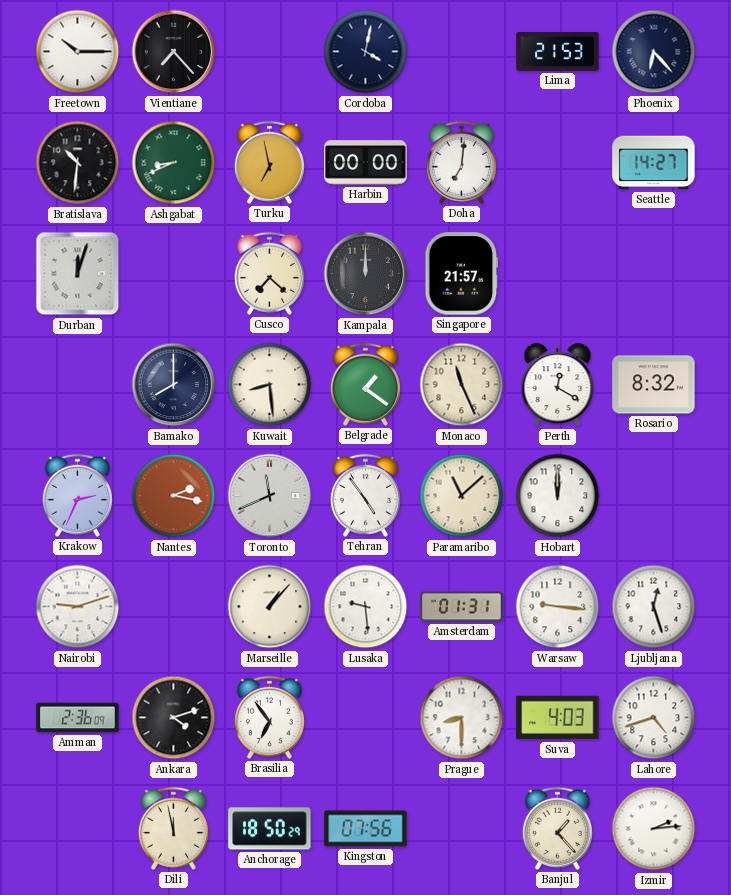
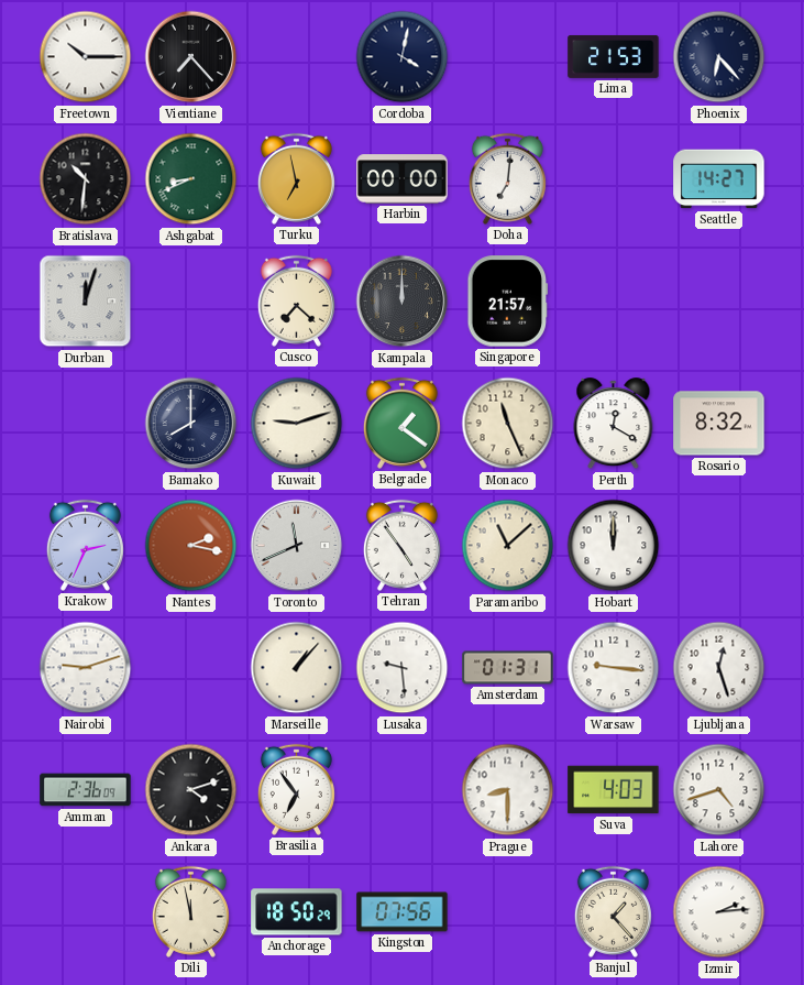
Kuwait: 8:29 -> 9:12
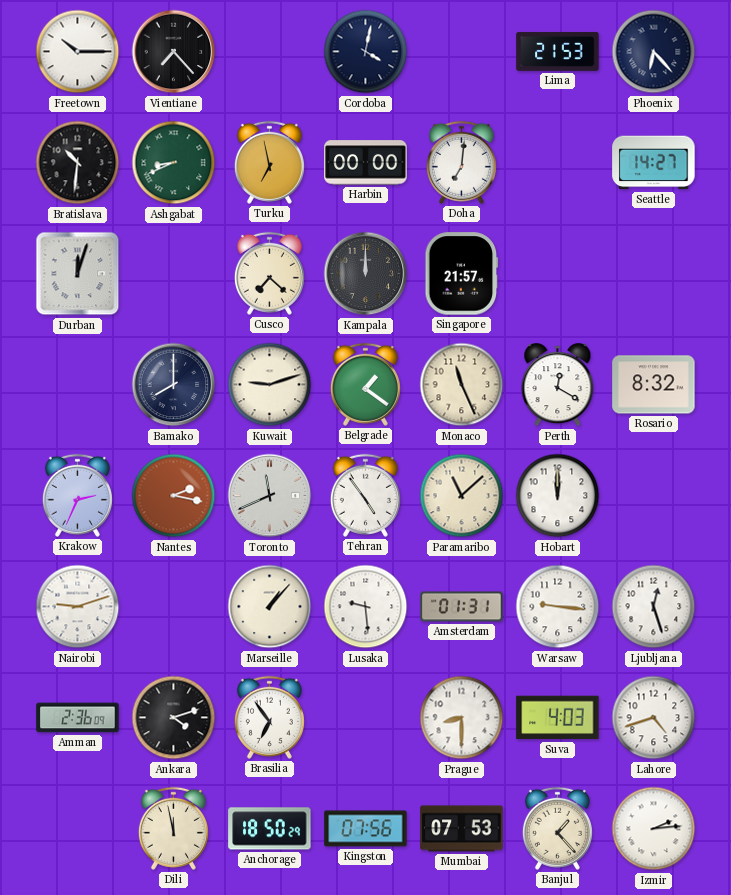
Mumbai: none -> 07:53
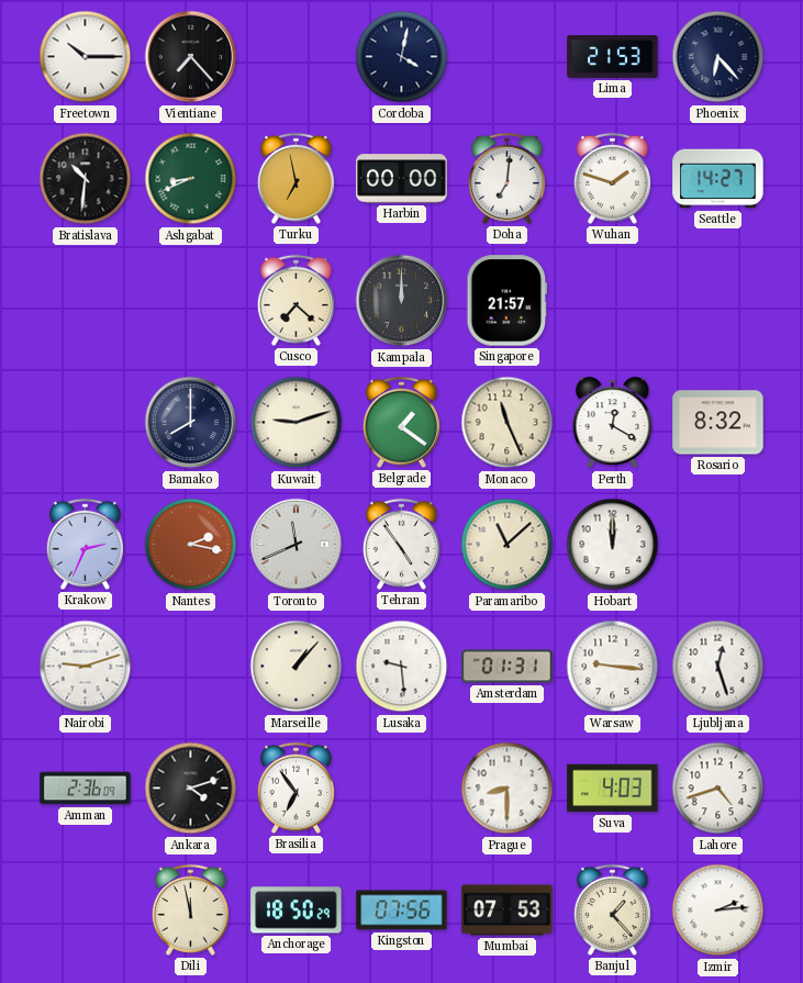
Wuhan: none -> 1:48
Durban: 12:03 -> none
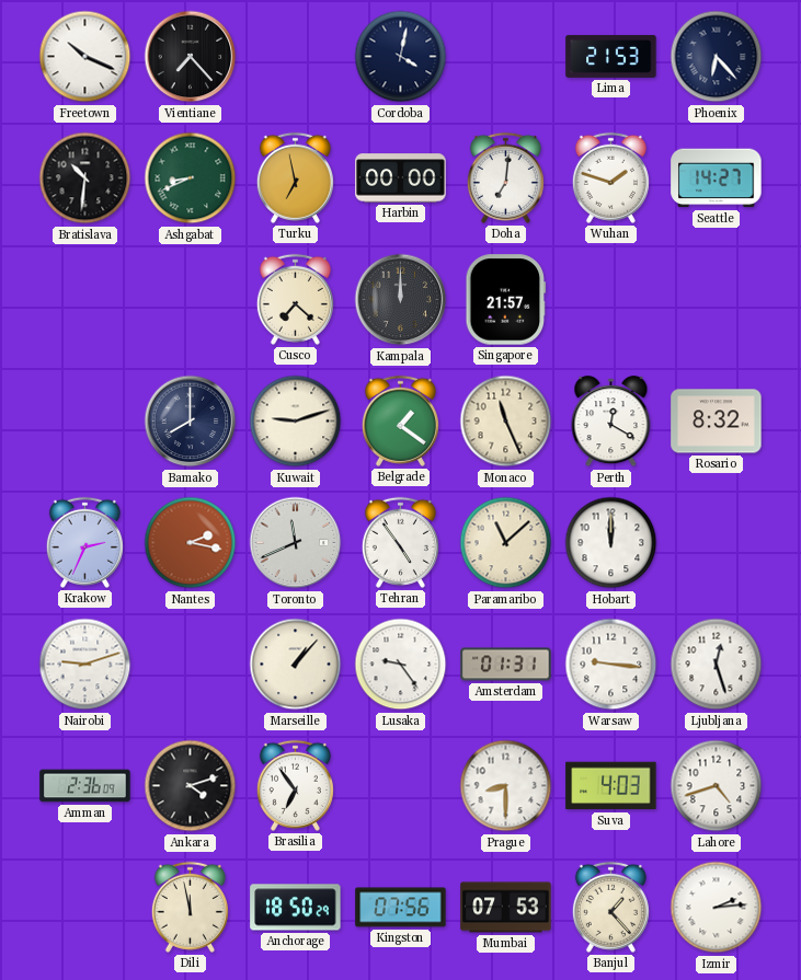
Freetown: 10:15 -> 10:19
Lusaka: 9:29 -> 9:24
